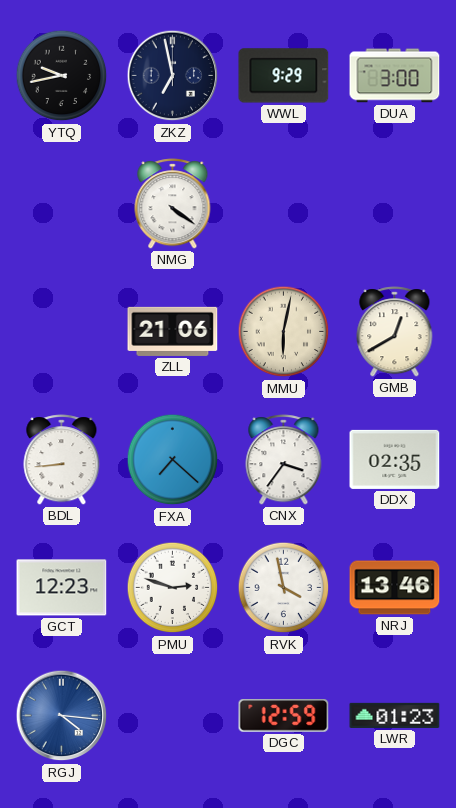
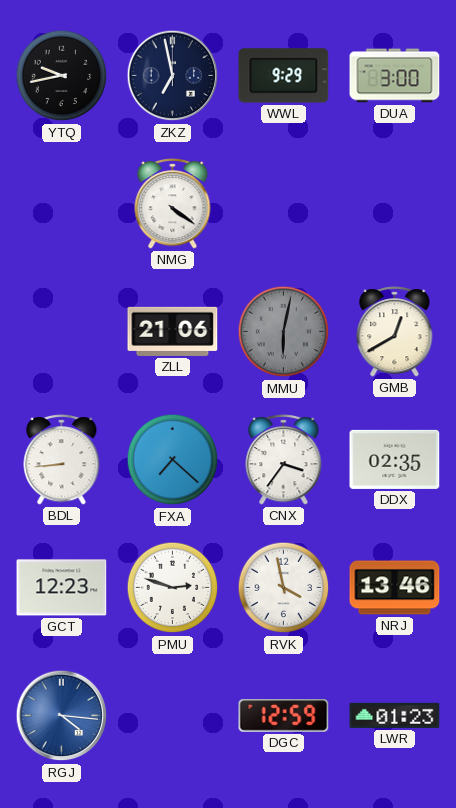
MMU dial: cream -> grey
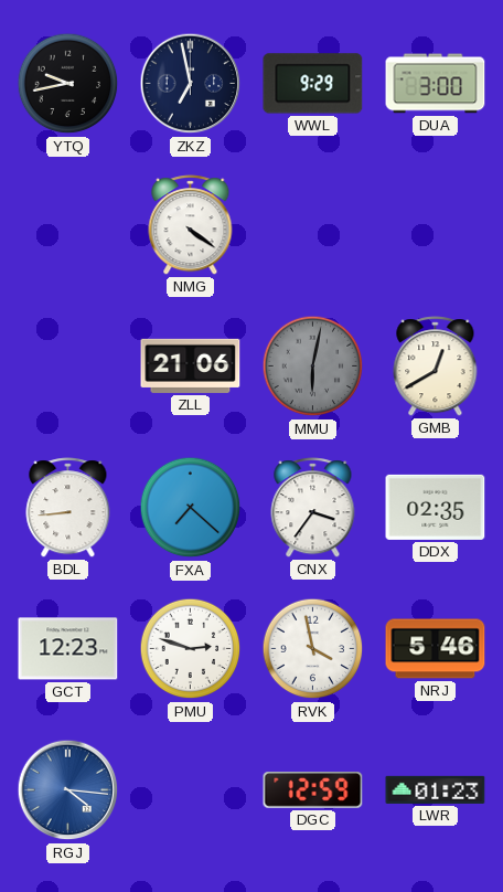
NRJ: 13:46 -> 5:46
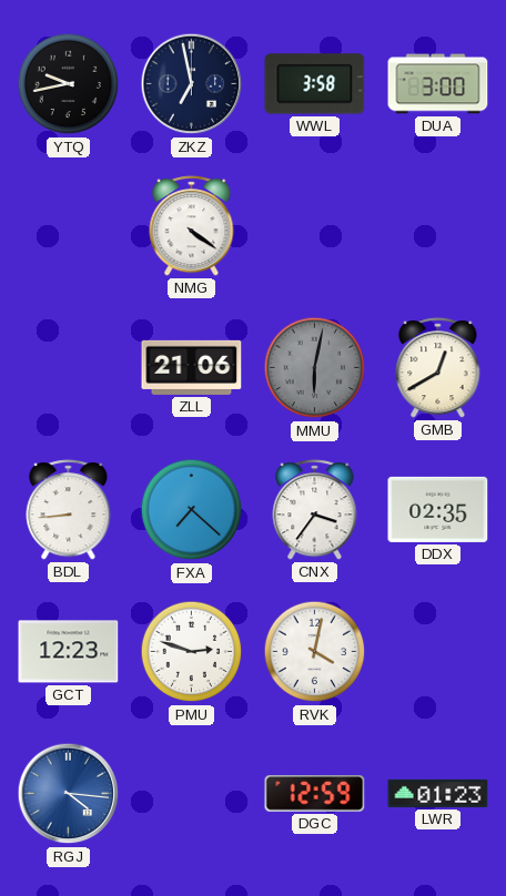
WWL: 9:29 -> 3:58
RVK: 3:58 -> 4:02
NRJ: 5:46 -> none
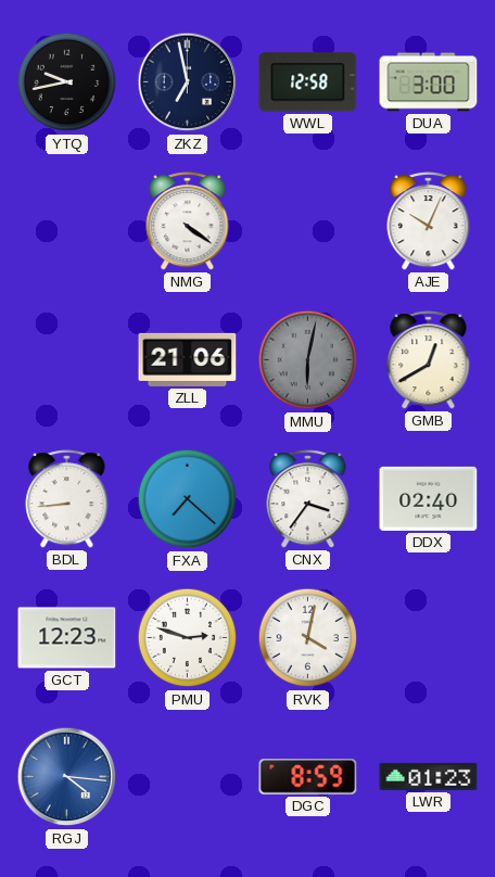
WWL: 3:58 -> 12:58
AJE: none -> 10:04
DDX: 02:35 -> 02:40
DGC: 12:59 -> 8:59
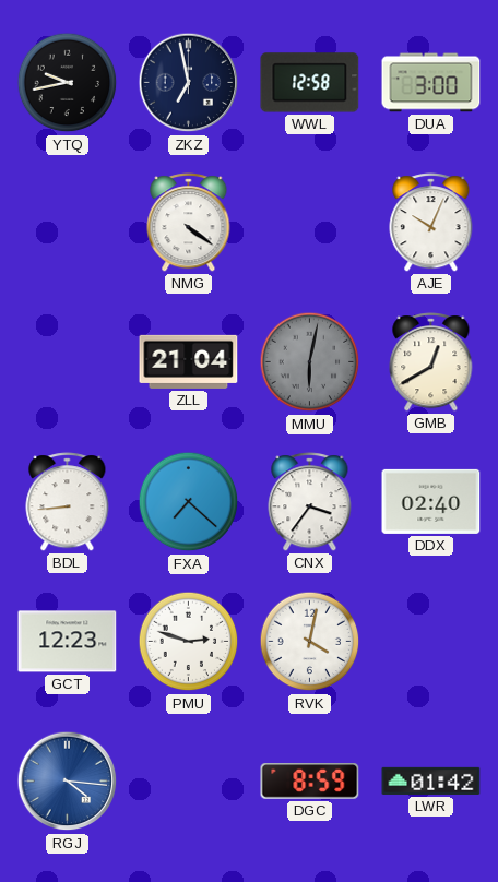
ZLL: 21:06 -> 21:04
LWR: 01:23 -> 01:42
